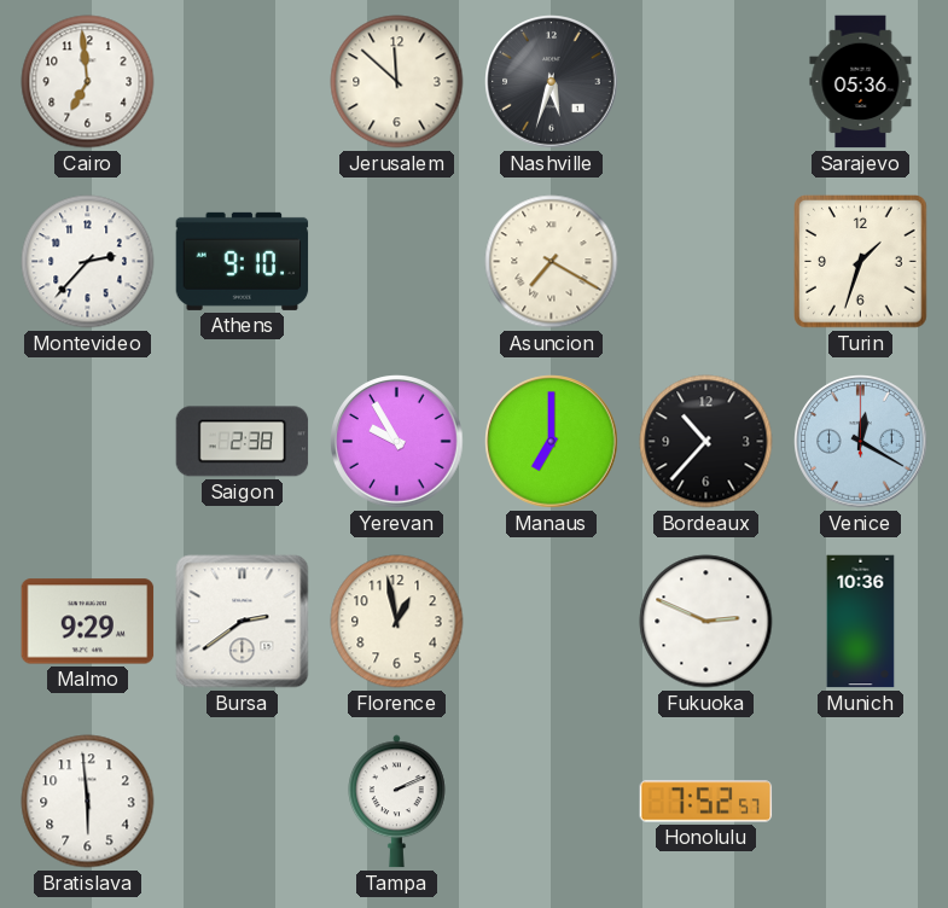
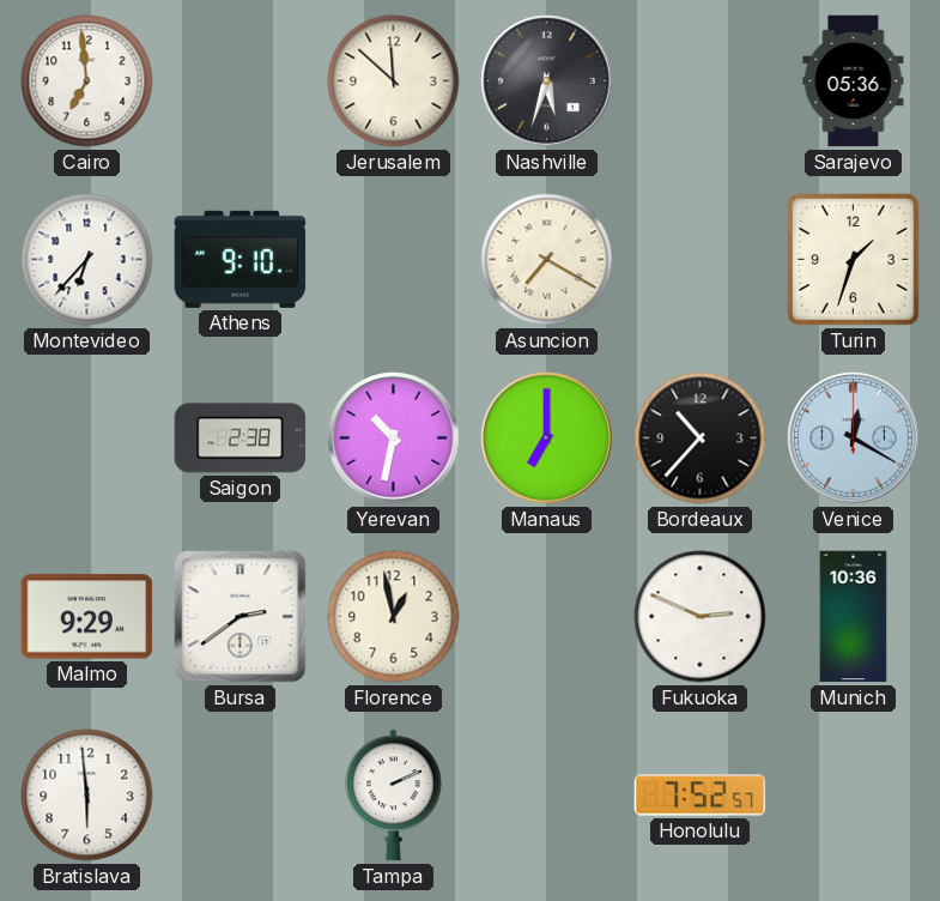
Montevideo: 2:37 -> 6:37
Yerevan: 9:55 -> 10:32
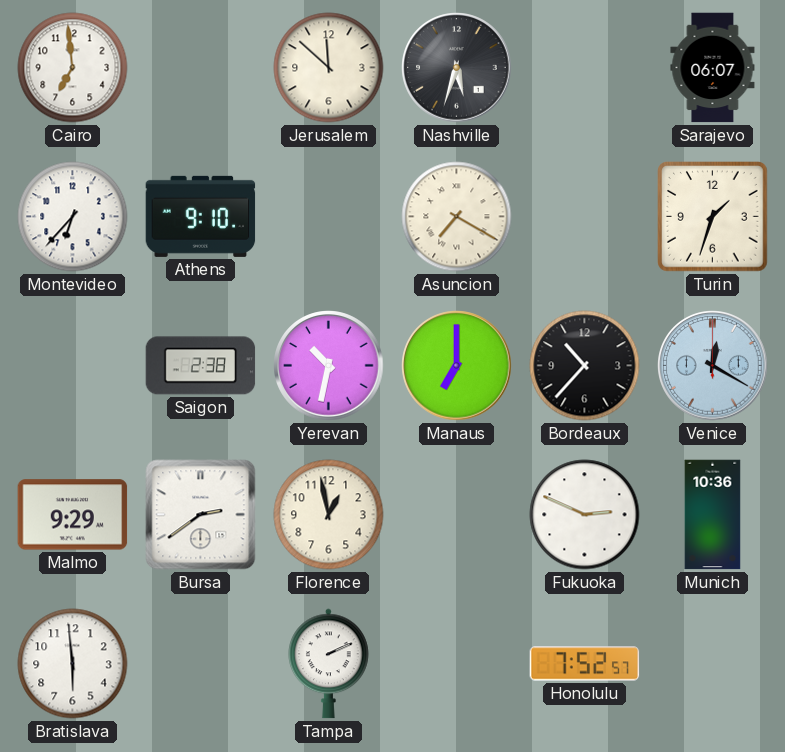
Sarajevo: 05:36 -> 06:07
